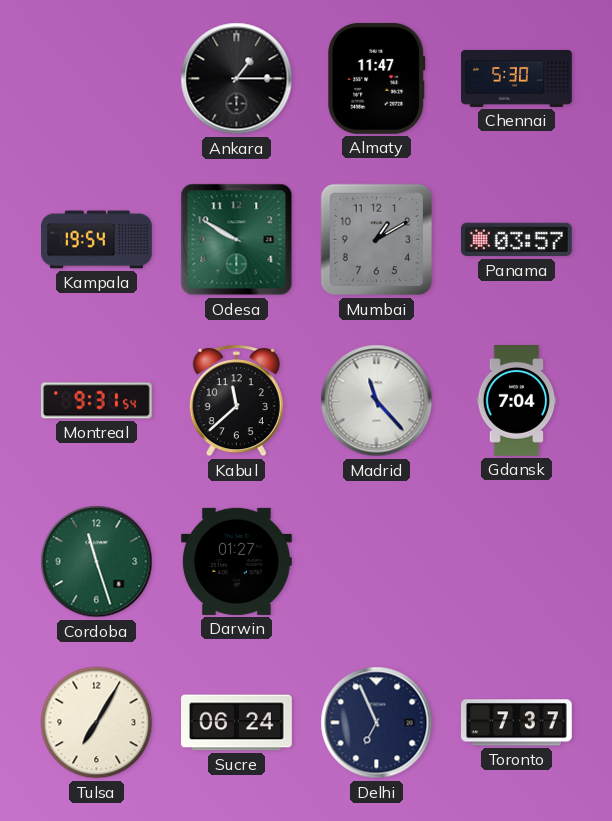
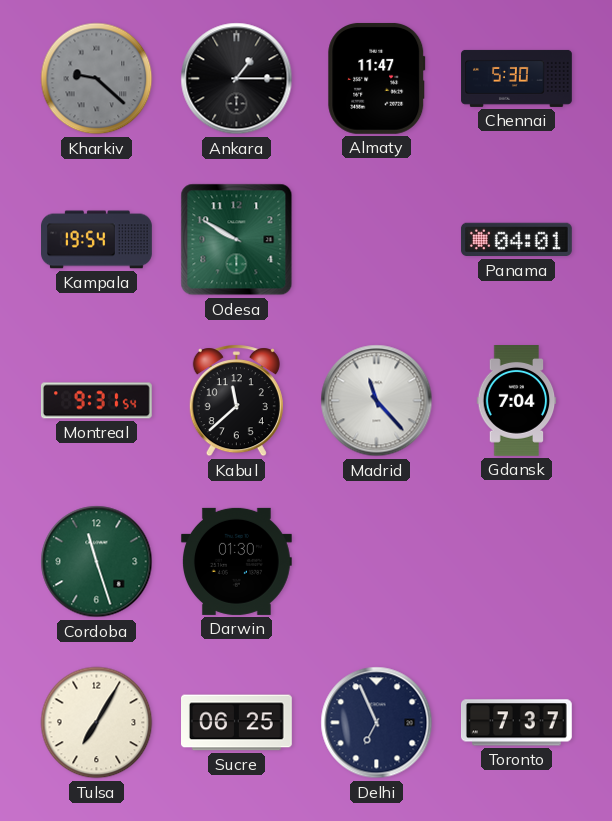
Kharkiv: none -> 9:22
Mumbai: 1:10 -> none
Panama: 03:57 -> 04:01
Darwin: 01:27 -> 01:30
Sucre: 06:24 -> 06:25
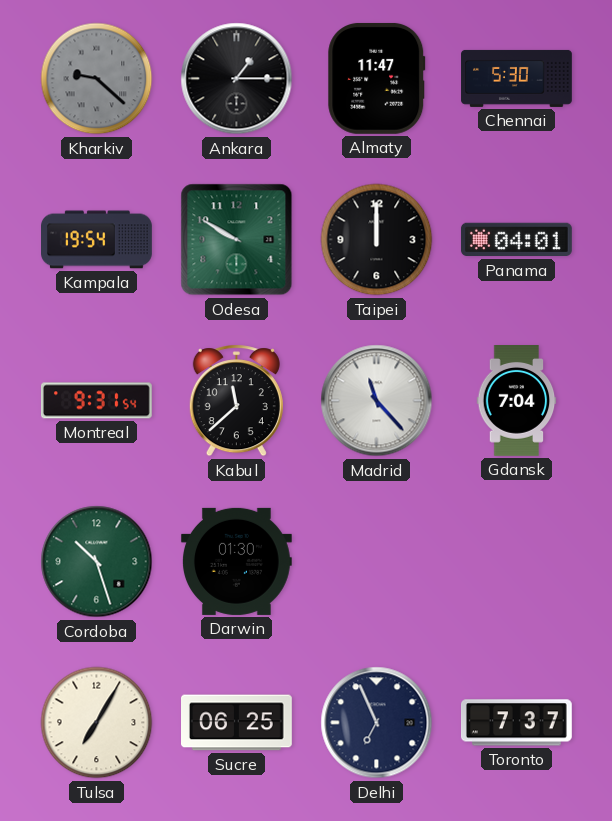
Taipei: none -> 12:00
Cordoba: 11:27 -> 10:27
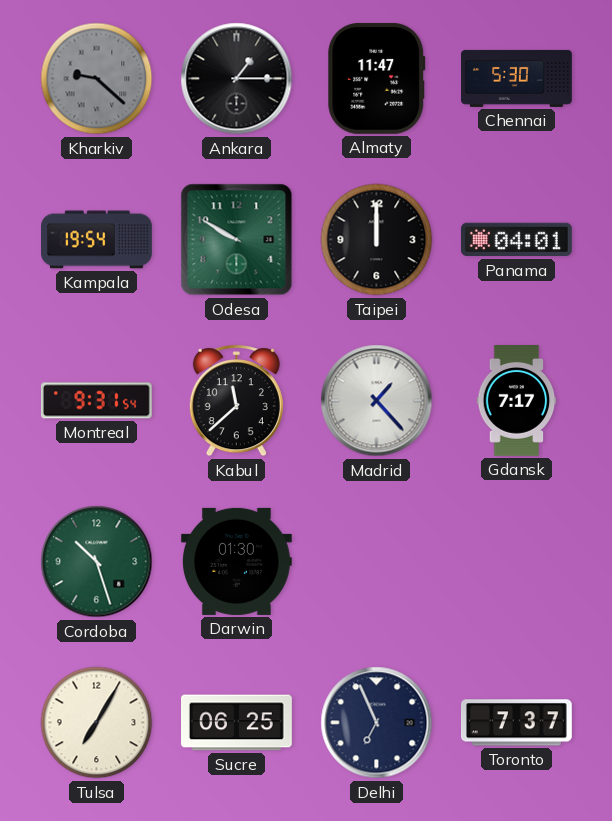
Madrid: 11:23 -> 1:23
Gdansk: 7:04 -> 7:17
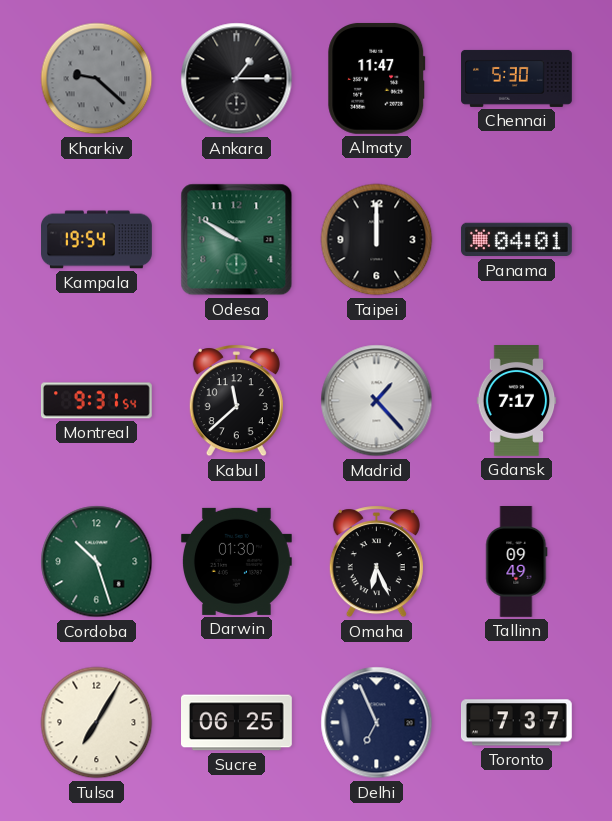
Omaha: none -> 6:26
Tallinn: none -> 09:49
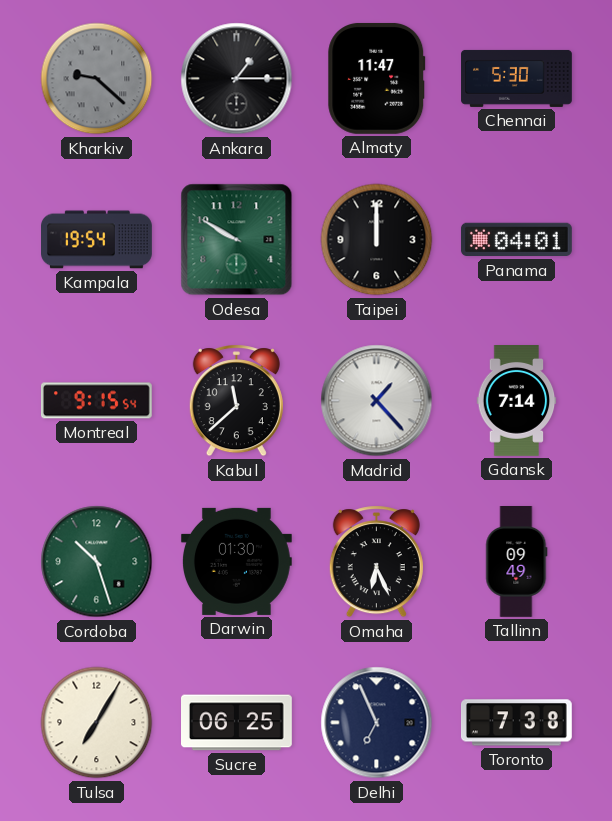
Montreal: 9:31 -> 9:15
Gdansk: 7:17 -> 7:14
Toronto: 7:37 -> 7:38
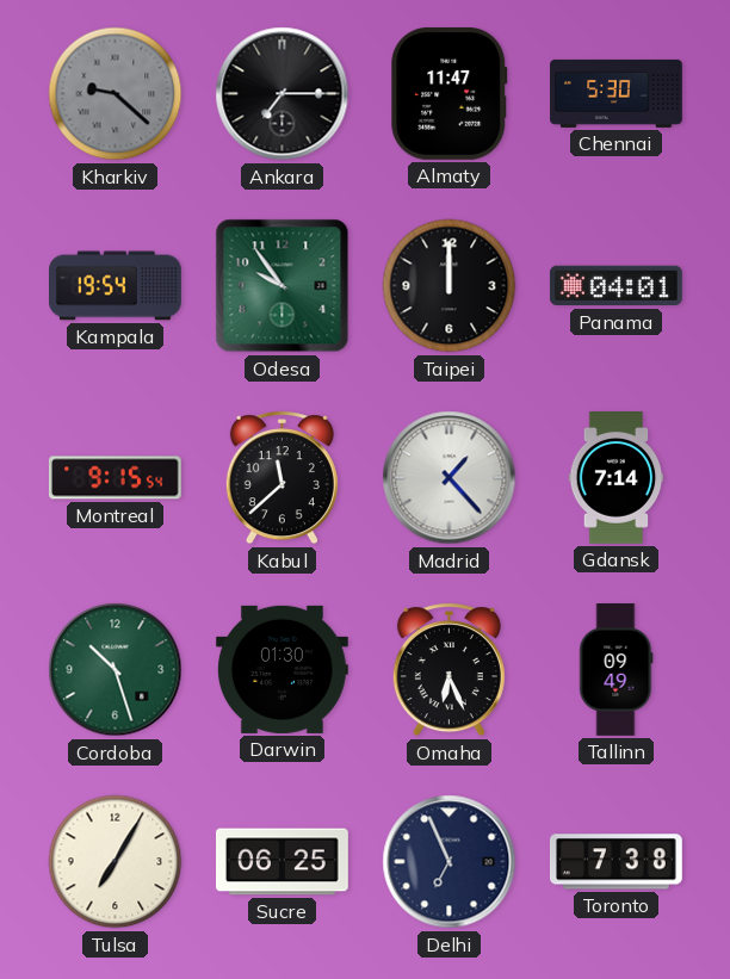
Ankara: 1:15 -> 7:15
Odesa: 9:50 -> 9:54
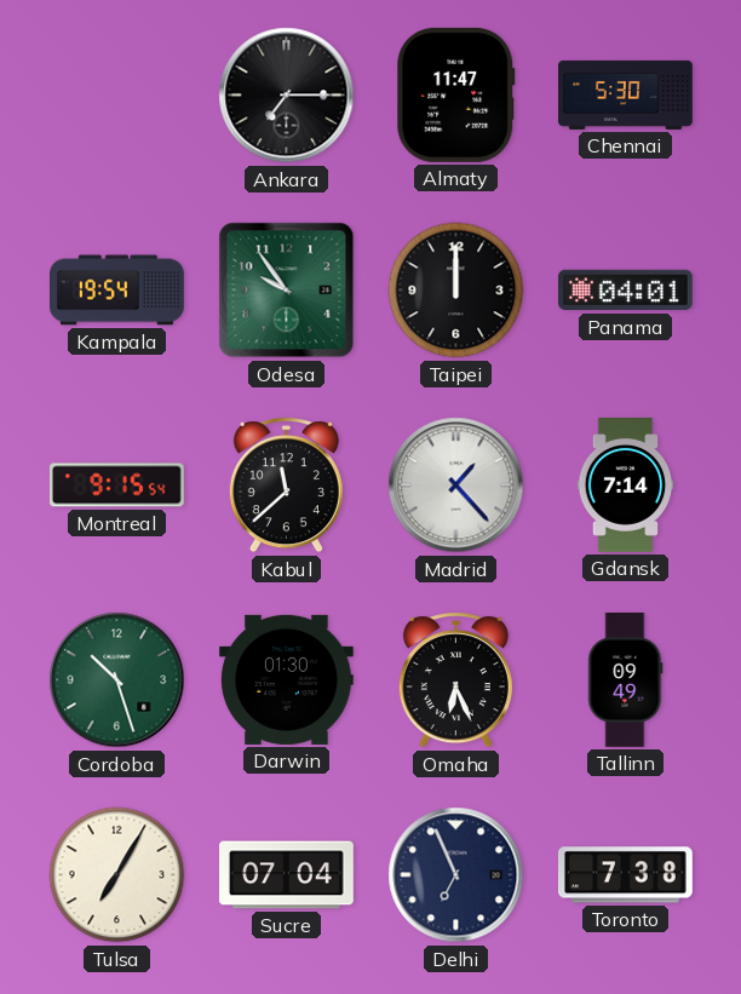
Kharkiv: 9:22 -> none
Sucre: 06:25 -> 07:04
